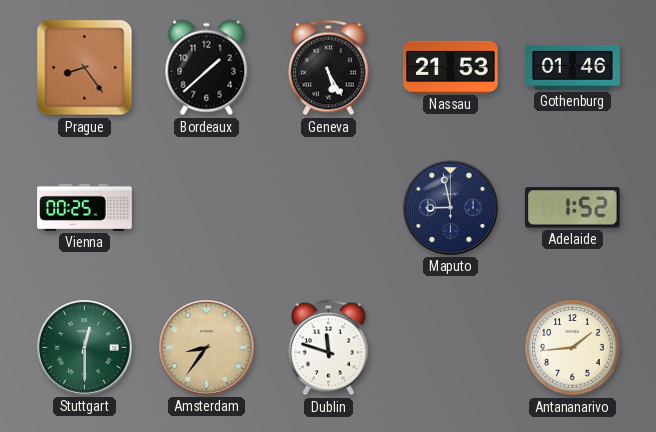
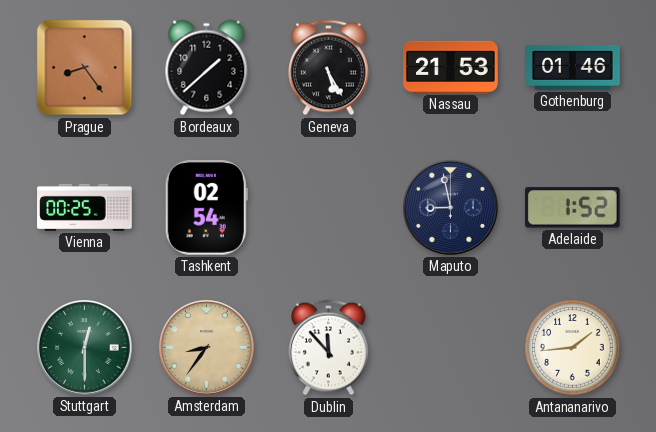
Tashkent: none -> 02:54
Dublin: 11:48 -> 11:53
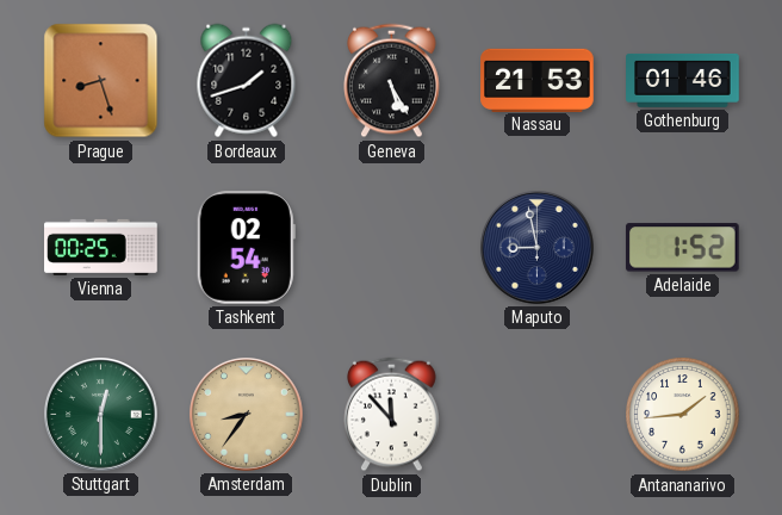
Prague: 8:24 -> 8:27
Bordeaux: 1:38 -> 1:42
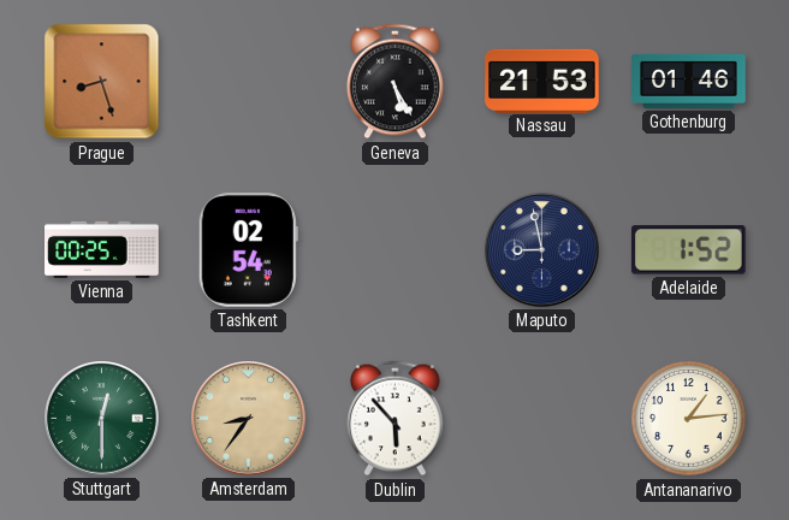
Bordeaux: 1:42 -> none
Dublin: 11:53 -> 5:53
Antananarivo: 1:44 -> 1:14
